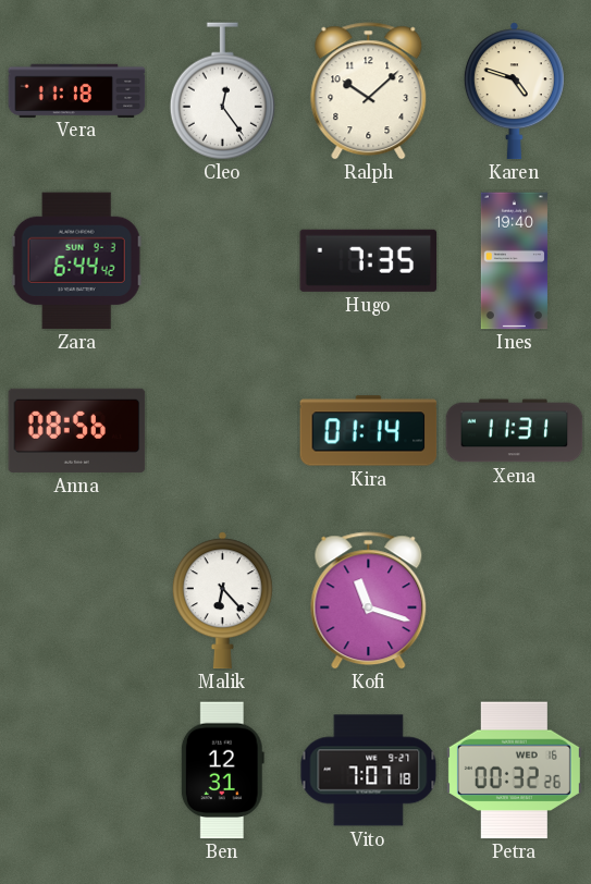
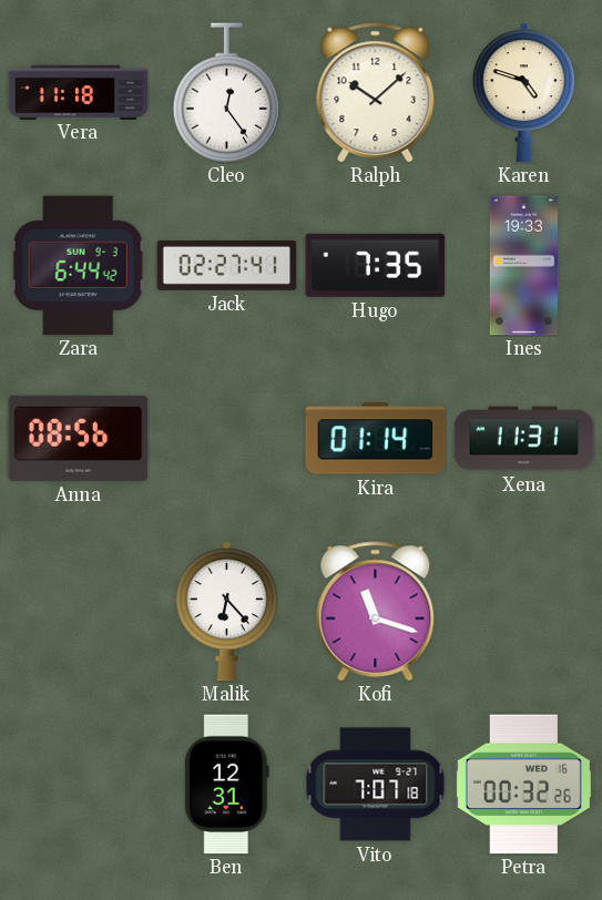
Jack: none -> 02:27
Ines: 19:40 -> 19:33
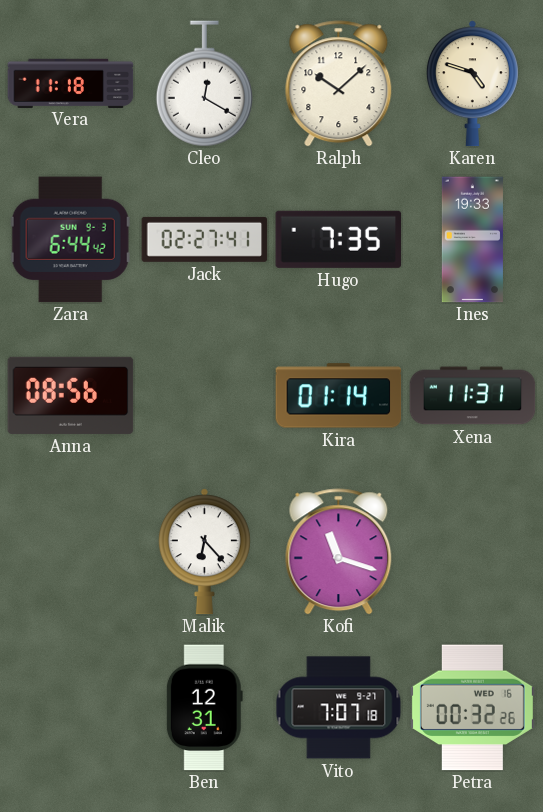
Cleo: 12:24 -> 12:20
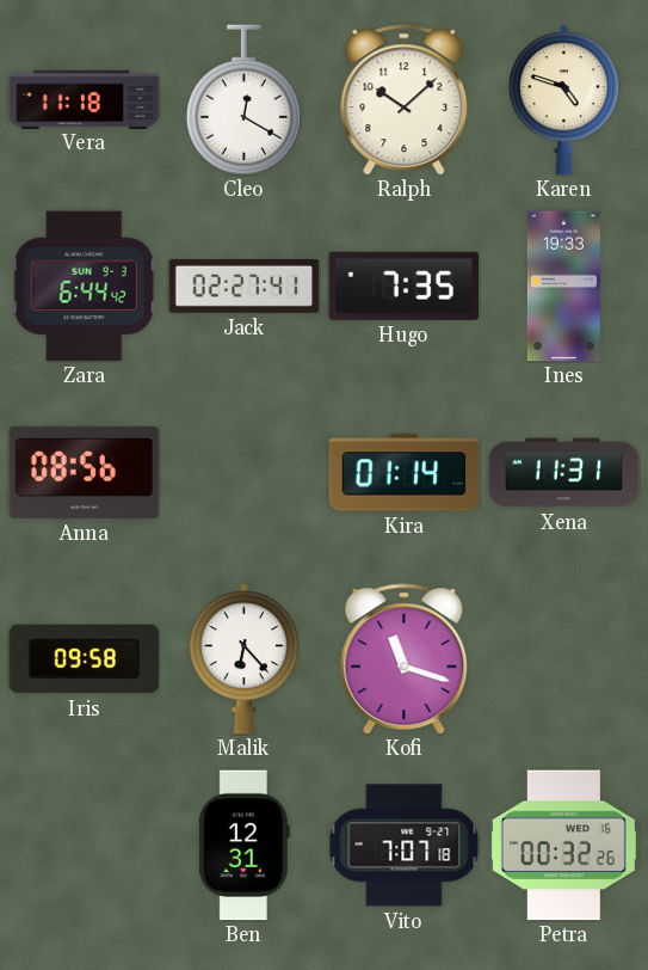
Iris: none -> 09:58
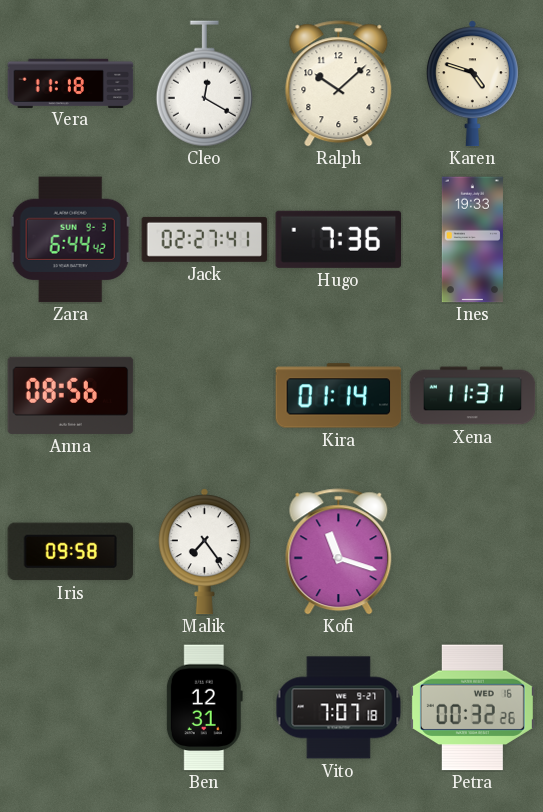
Hugo: 7:35 -> 7:36
Malik: 6:23 -> 7:24
